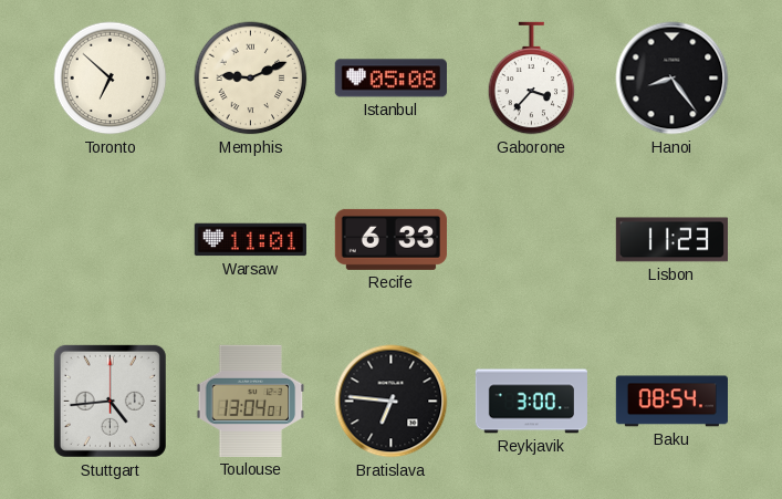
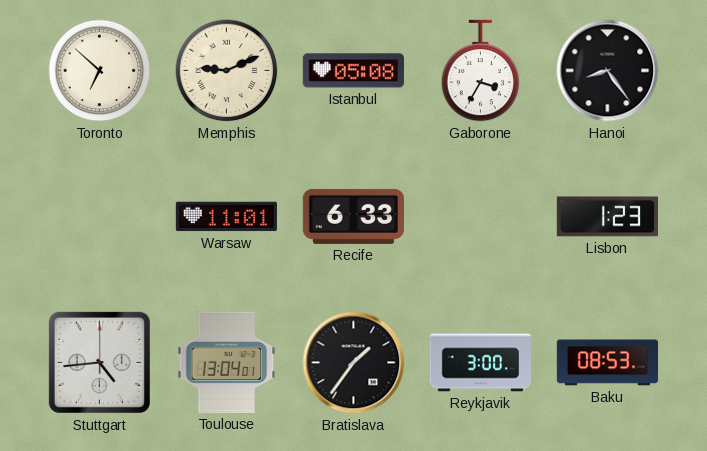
Gaborone: 3:37 -> 3:35
Lisbon: 11:23 -> 1:23
Bratislava: 6:46 -> 1:36
Baku: 08:54 -> 08:53
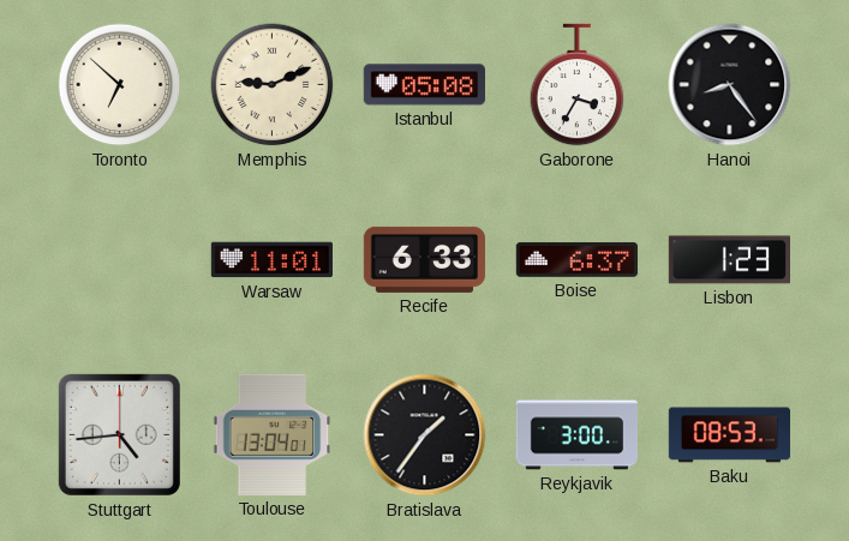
Boise: none -> 6:37
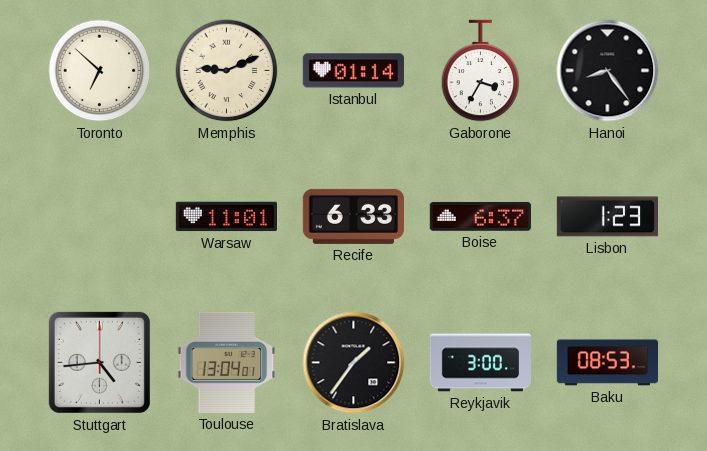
Istanbul: 05:08 -> 01:14
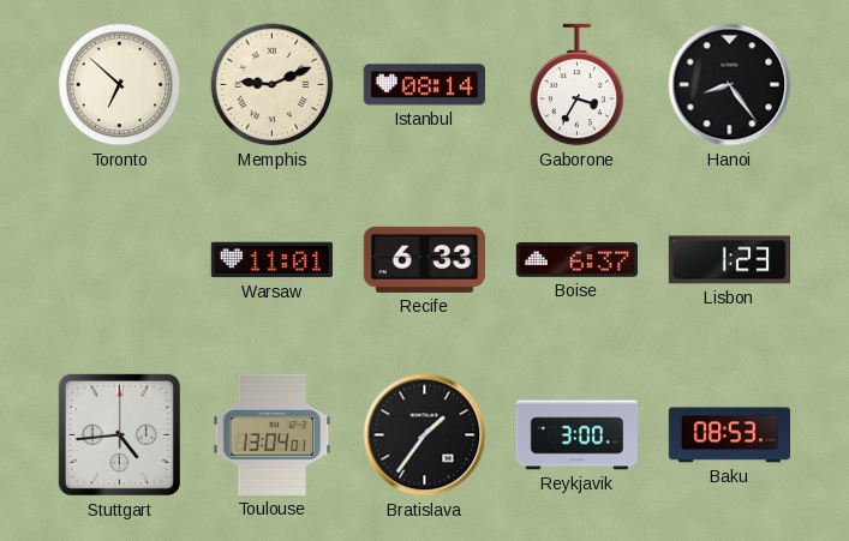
Istanbul: 01:14 -> 08:14
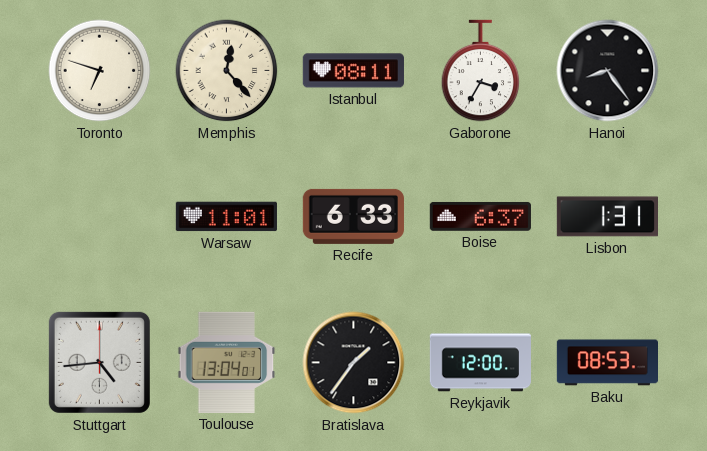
Toronto: 6:52 -> 6:48
Memphis: 9:11 -> 12:23
Istanbul: 08:14 -> 08:11
Lisbon: 1:23 -> 1:31
Reykjavik: 3:00 -> 12:00
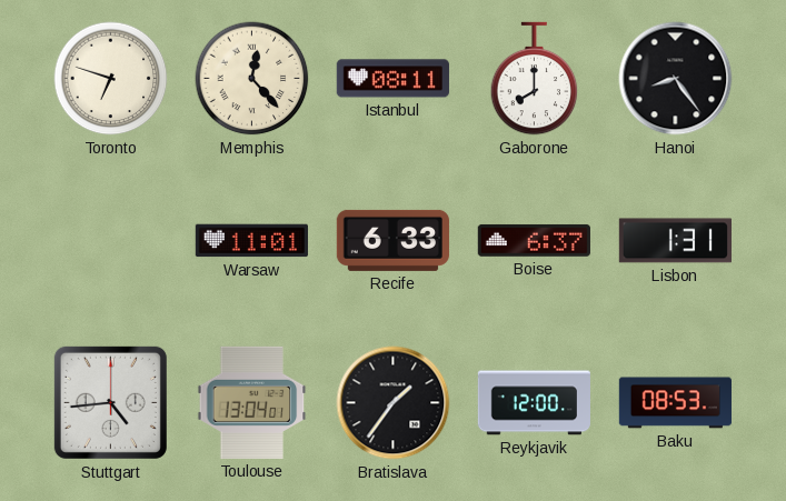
Gaborone: 3:35 -> 8:00
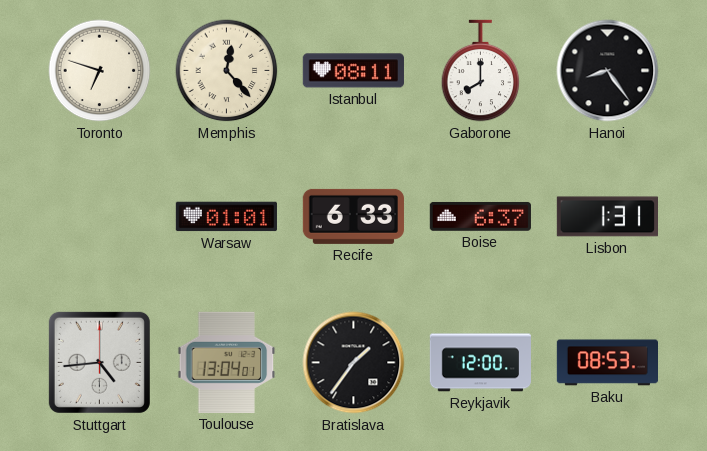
Warsaw: 11:01 -> 01:01
